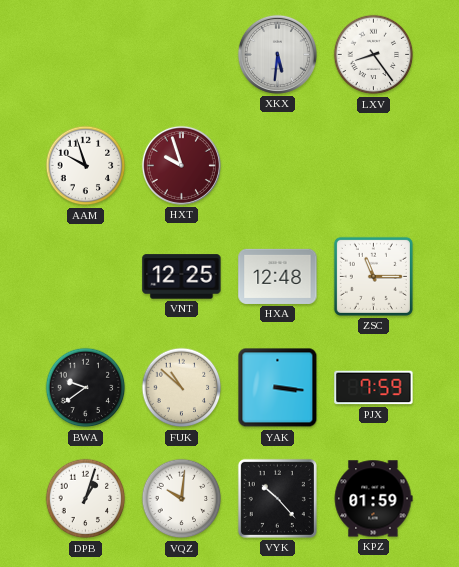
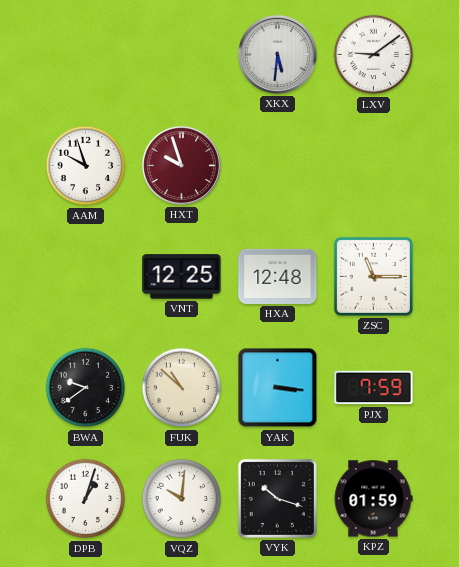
LXV: 8:24 -> 9:09
VYK: 10:23 -> 10:18
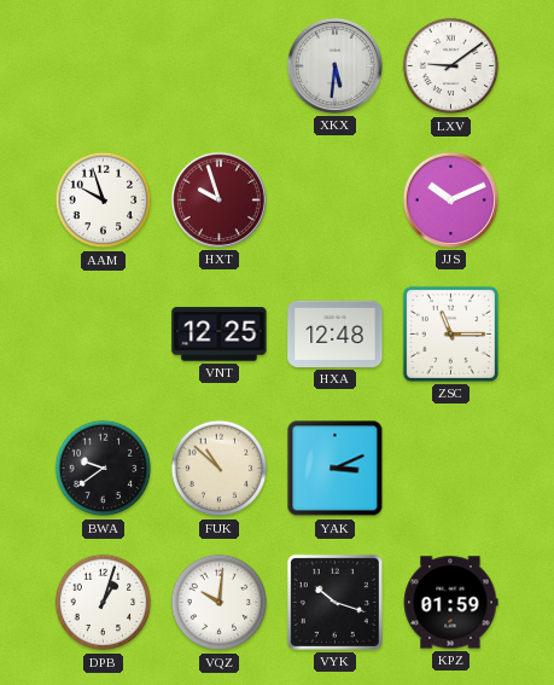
JJS: none -> 10:11
YAK: 3:16 -> 3:11
PJX: 7:59 -> none
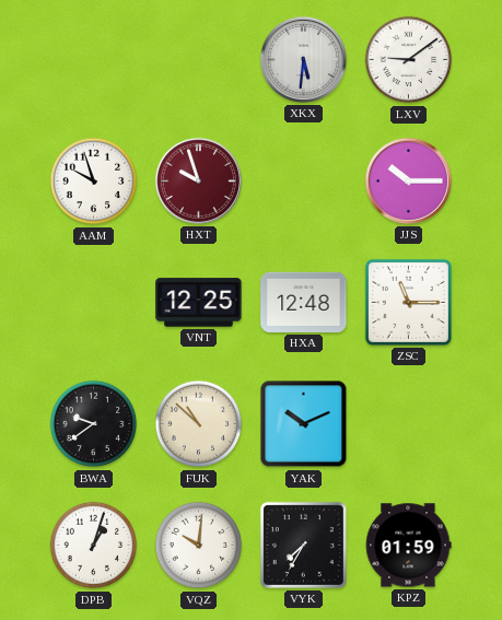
JJS: 10:11 -> 10:15
YAK: 3:11 -> 10:11
VYK: 10:18 -> 7:35
